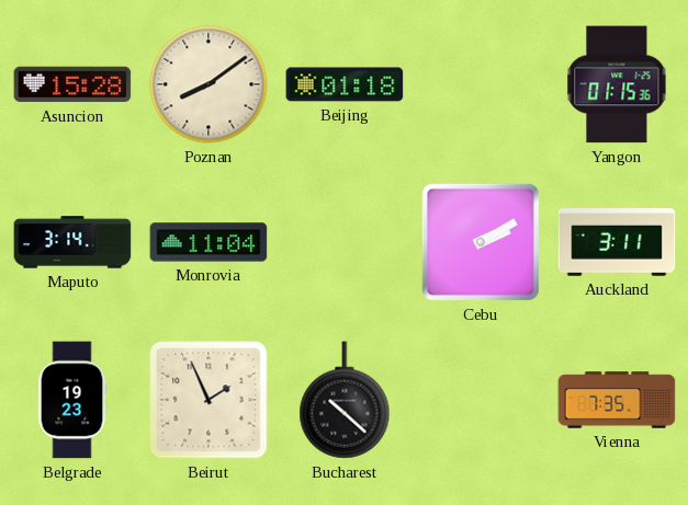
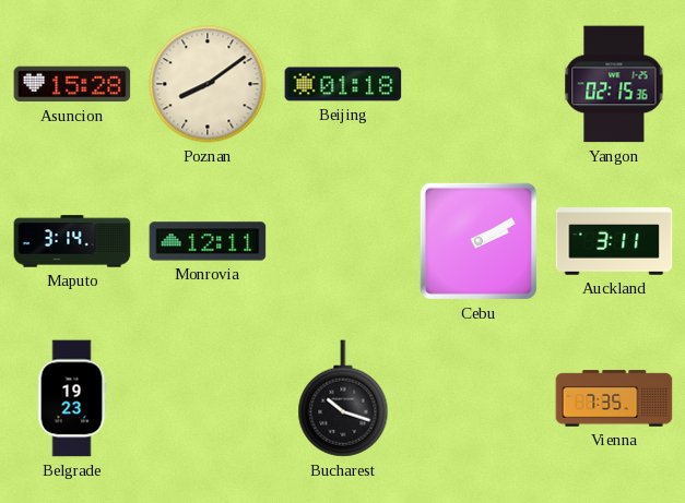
Yangon: 01:15 -> 02:15
Monrovia: 11:04 -> 12:11
Beirut: 1:56 -> none
Bucharest: 10:22 -> 10:18
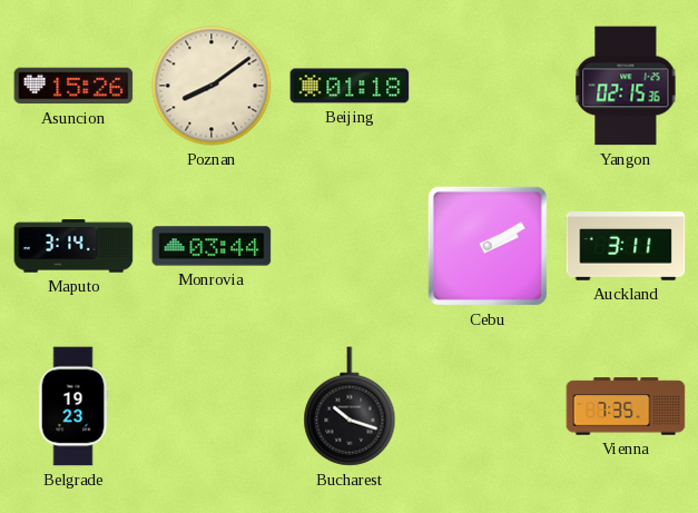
Asuncion: 15:28 -> 15:26
Monrovia: 12:11 -> 03:44
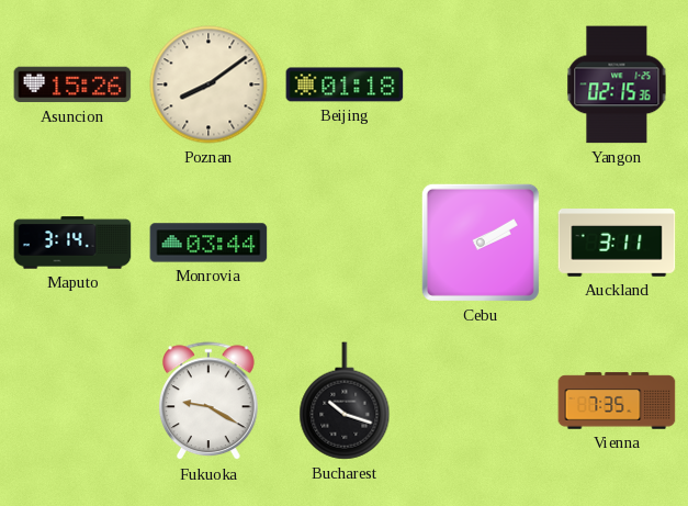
Belgrade: 19:23 -> none
Fukuoka: none -> 9:20
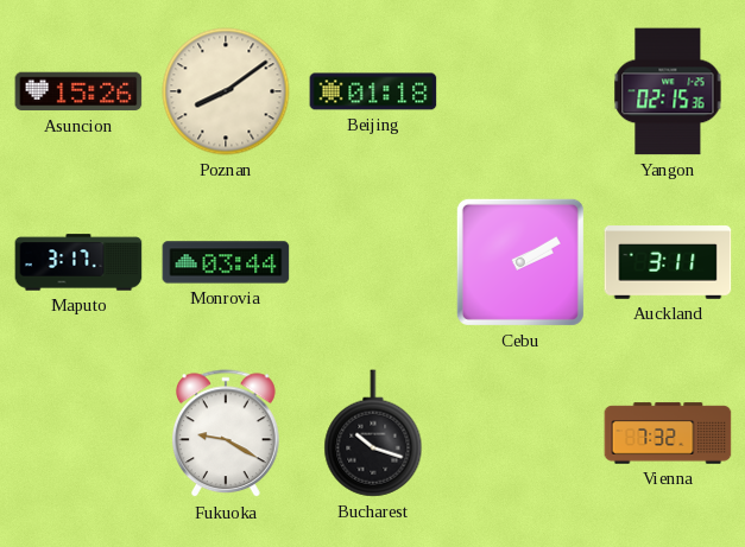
Maputo: 3:14 -> 3:17
Vienna: 7:35 -> 7:32
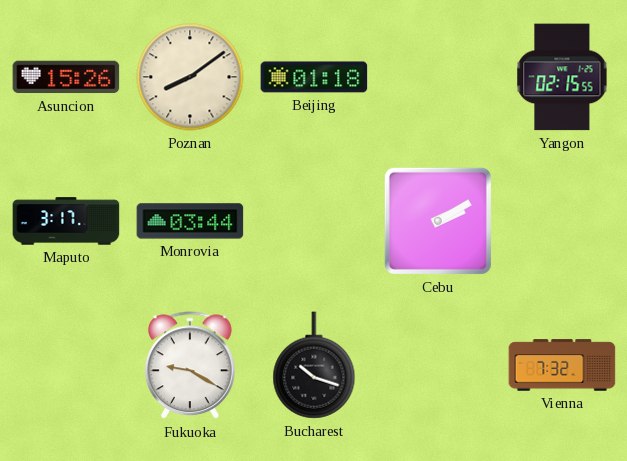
Yangon: 02:15:36 -> 02:15:55
Auckland: 3:11 -> none
